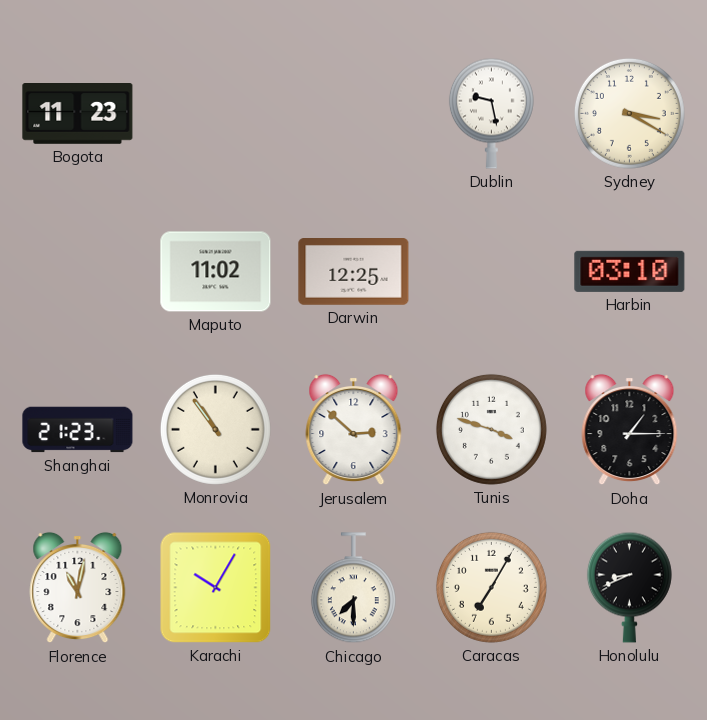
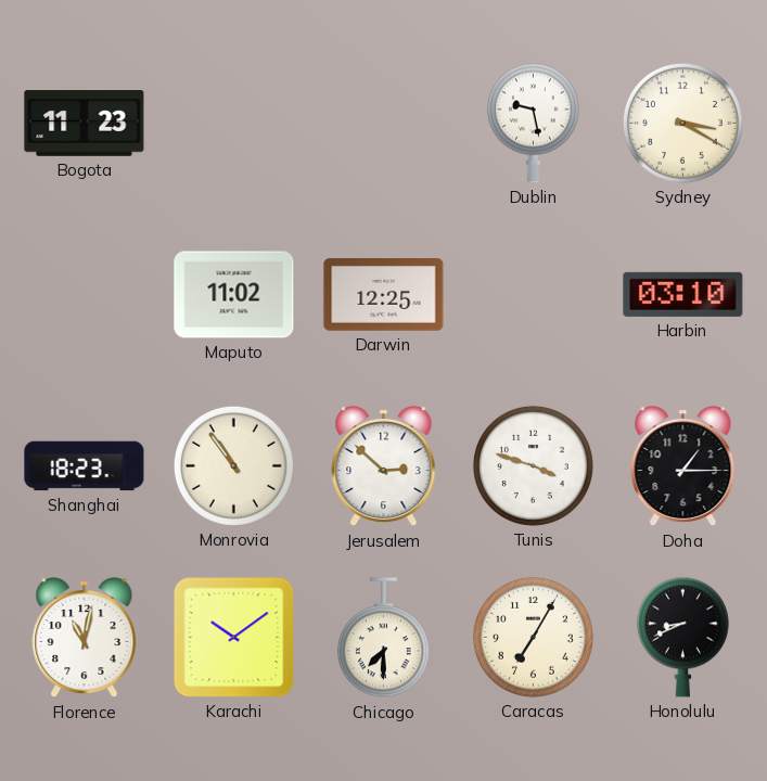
Shanghai: 21:23 -> 18:23
Karachi: 10:05 -> 10:09
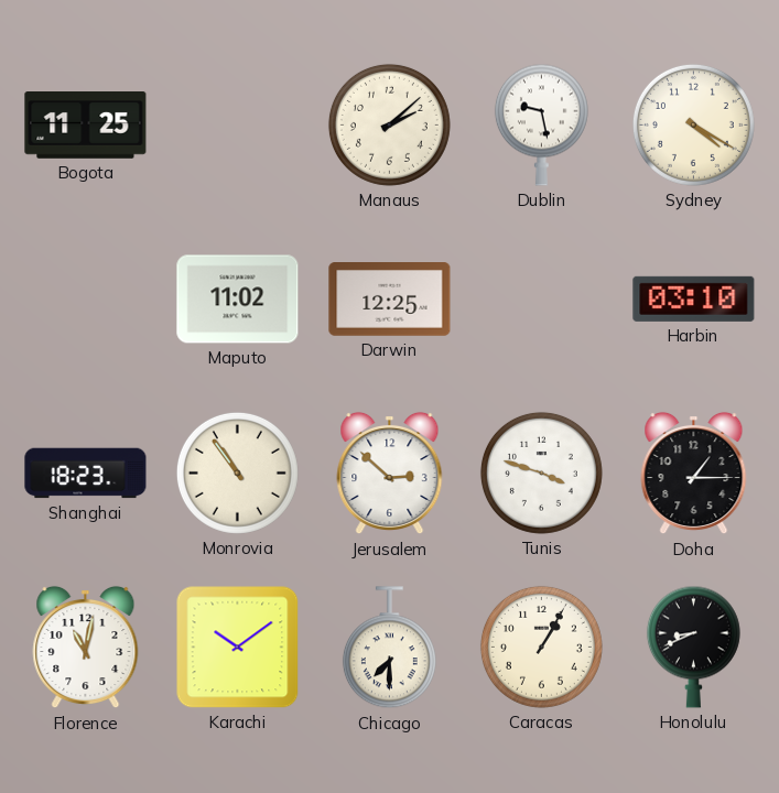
Bogota: 11:23 -> 11:25
Manaus: none -> 2:08
Sydney: 3:20 -> 4:20
Caracas: 7:05 -> 1:05
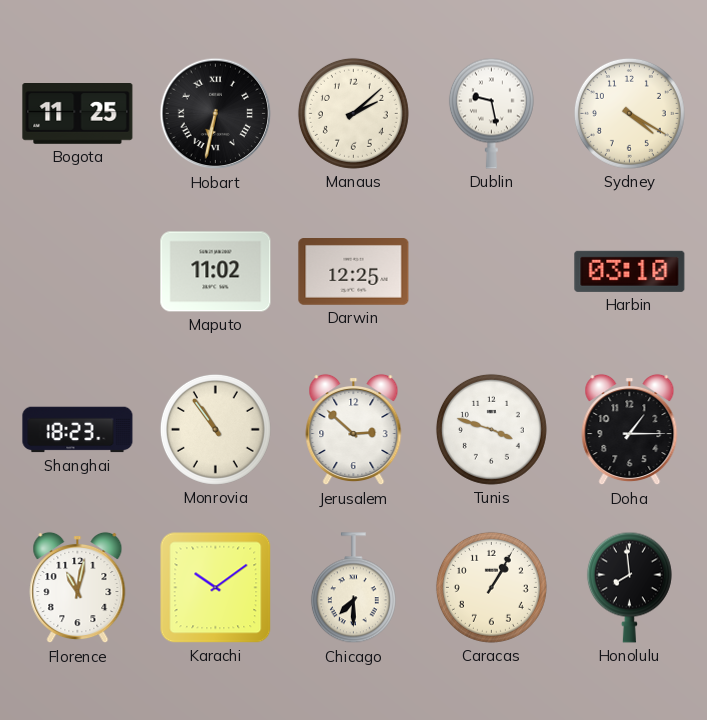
Hobart: none -> 6:32
Honolulu: 8:41 -> 7:59
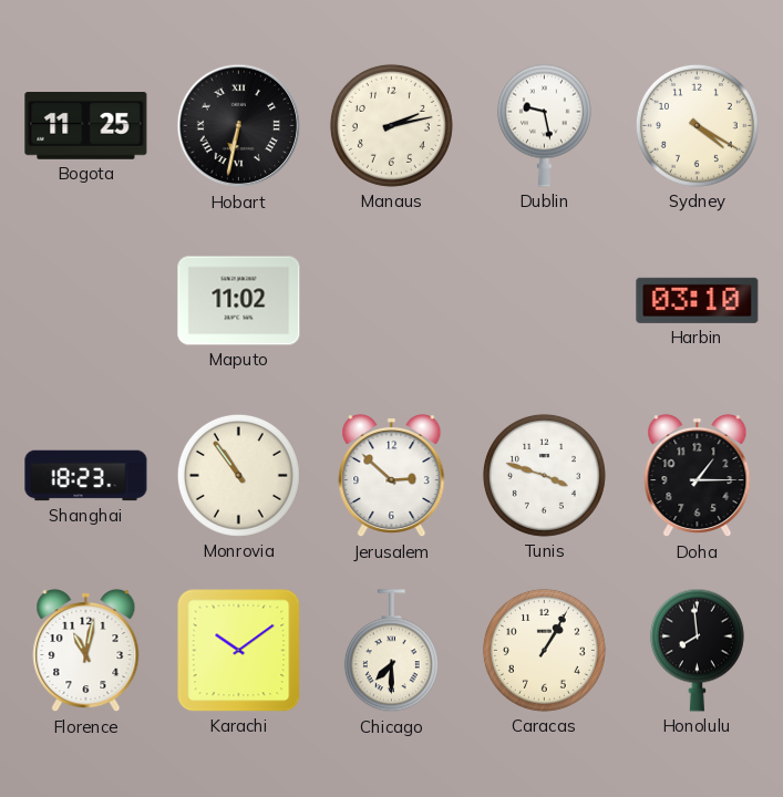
Manaus: 2:08 -> 2:13
Darwin: 12:25 -> none
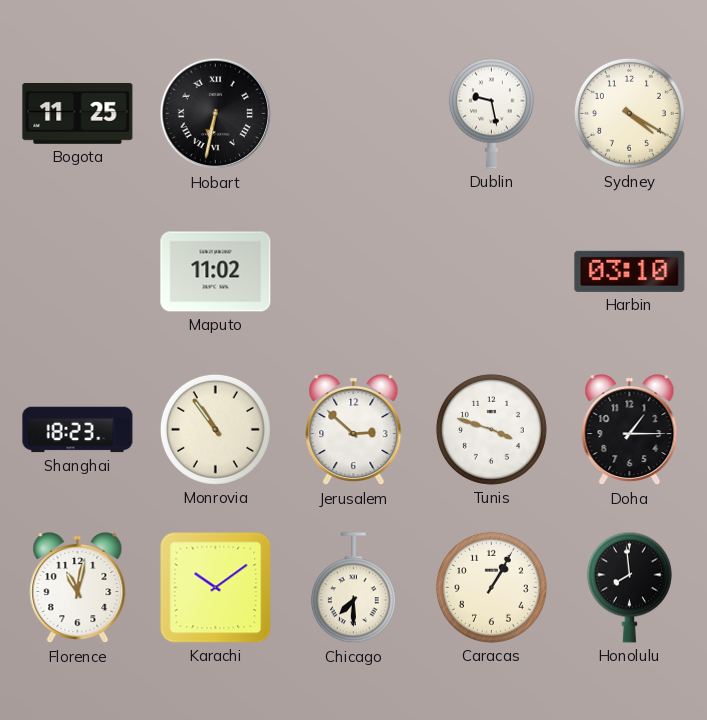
Manaus: 2:13 -> none
